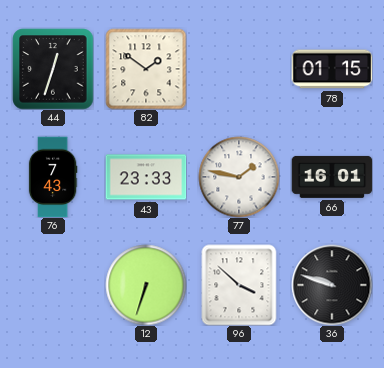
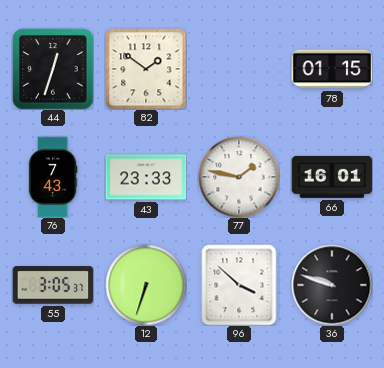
55: none -> 3:05
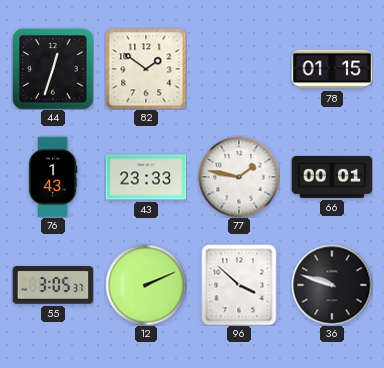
76: 7:43 -> 1:43
66: 16:01 -> 00:01
12: 6:33 -> 2:11
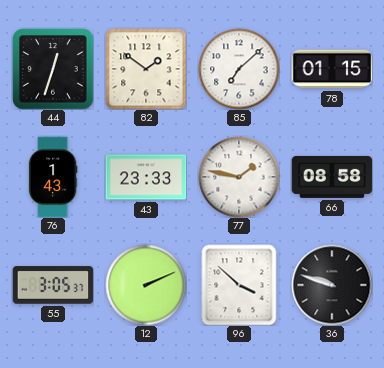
85: none -> 7:08
66: 00:01 -> 08:58
